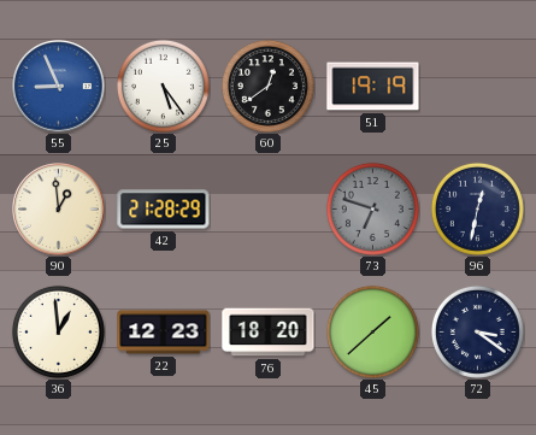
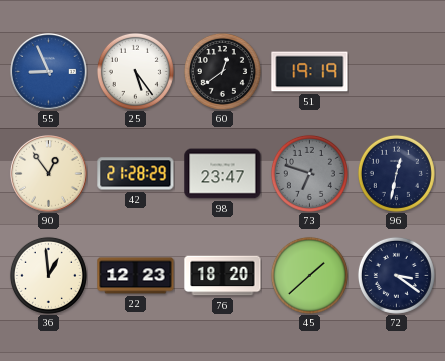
90: 12:59 -> 12:54
98: none -> 23:47
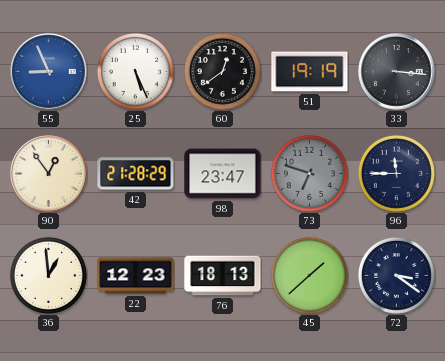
25: 5:24 -> 5:26
33: none -> 3:16
96: 12:32 -> 11:45
76: 18:20 -> 18:13
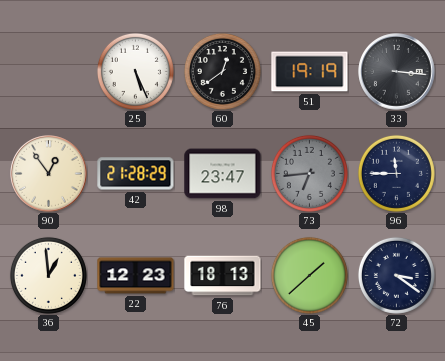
55: 8:56 -> none
73: 6:48 -> 6:44
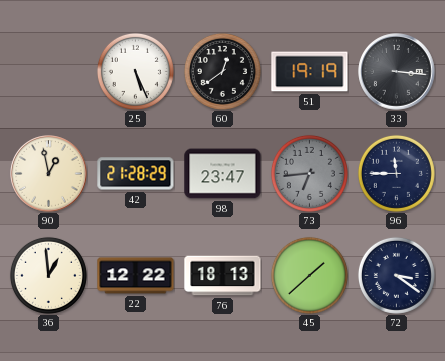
90: 12:54 -> 12:58
22: 12:23 -> 12:22
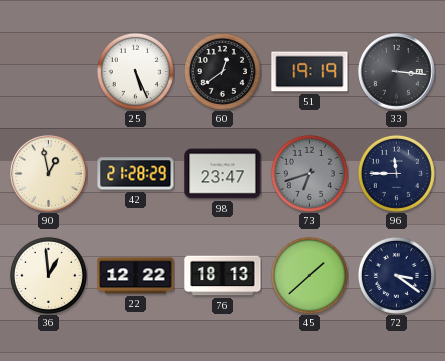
73: 6:44 -> 6:42
